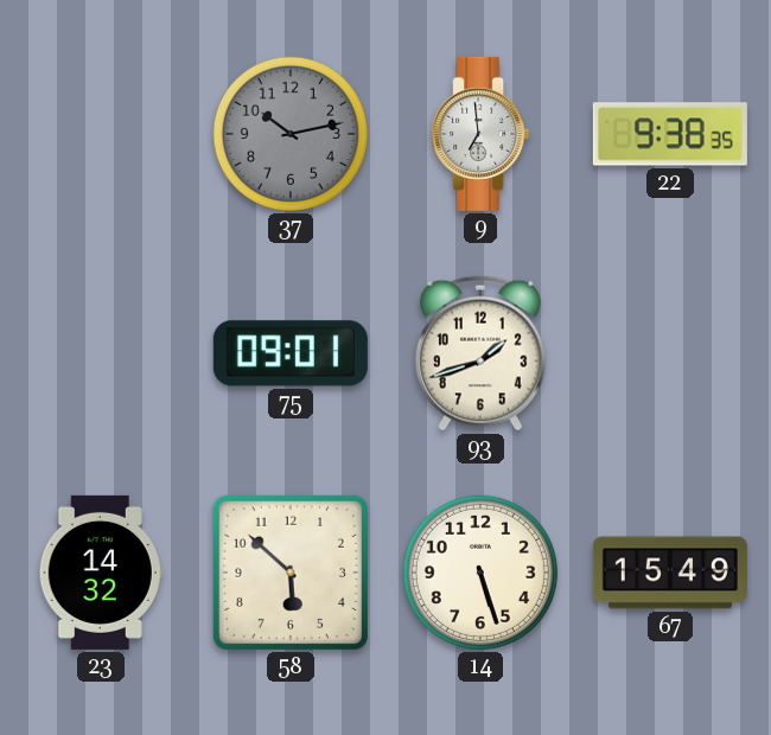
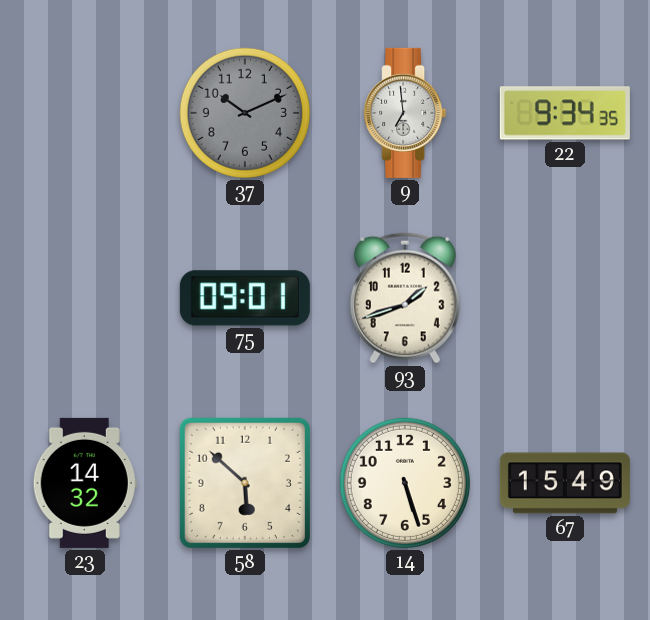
37: 10:13 -> 10:11
22: 9:38 -> 9:34
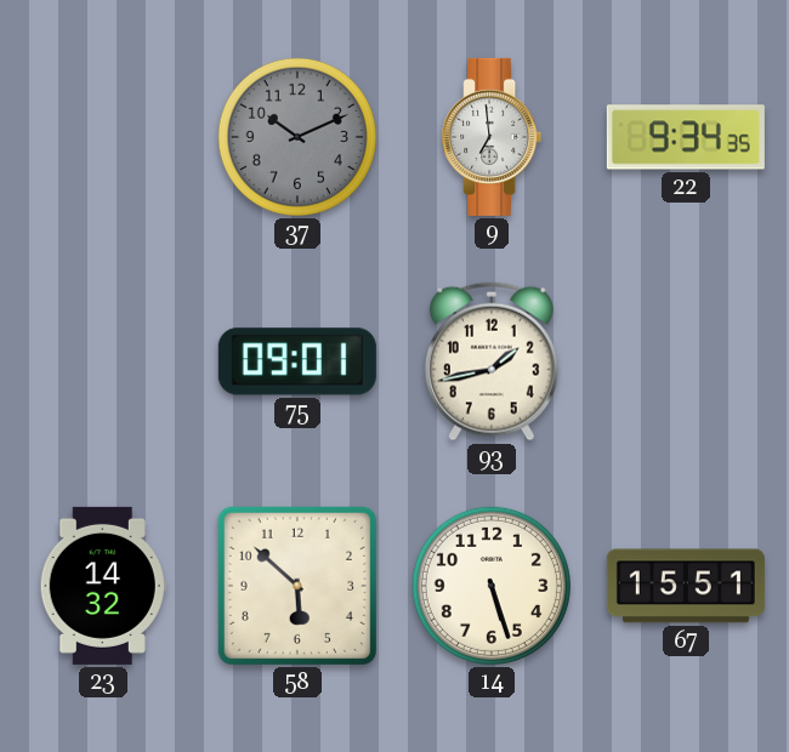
93: 1:42 -> 1:43
67: 15:49 -> 15:51
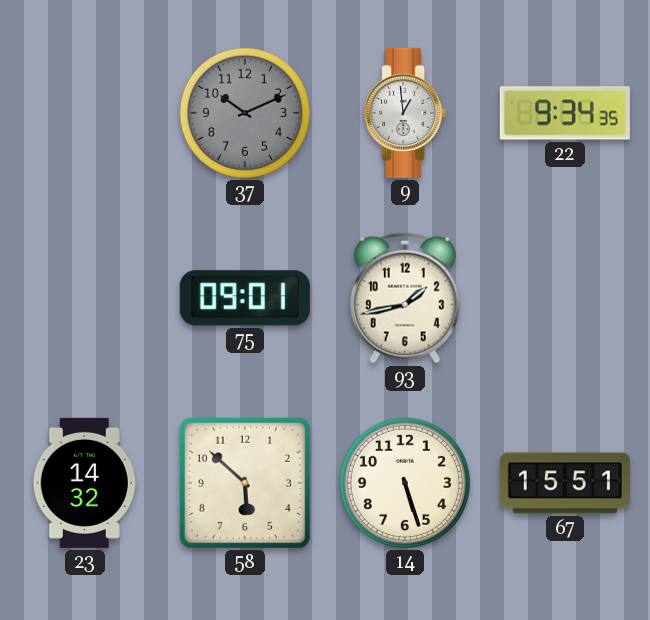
9: 6:59 -> 12:59
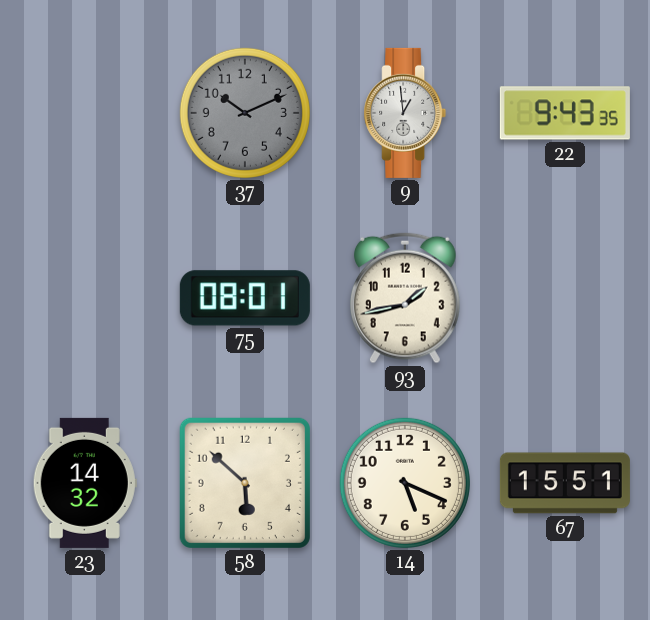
22: 9:34 -> 9:43
75: 09:01 -> 08:01
14: 5:27 -> 5:19
